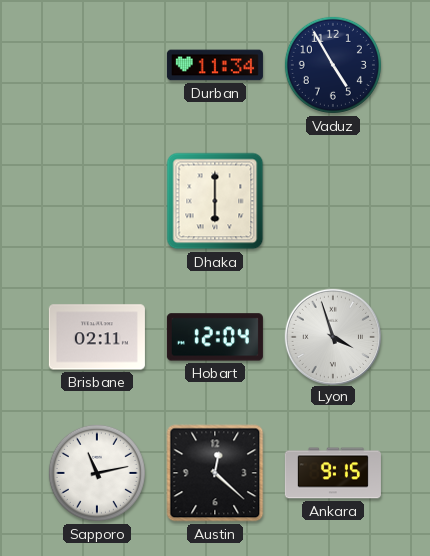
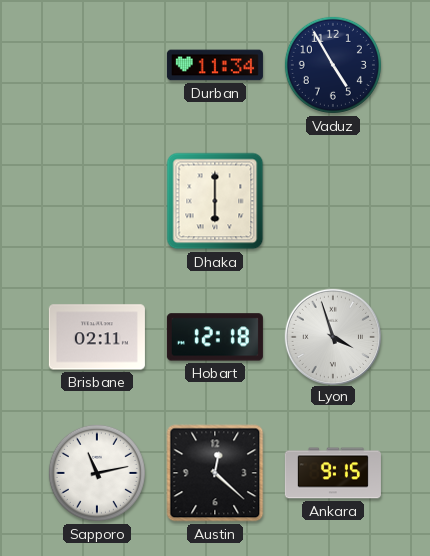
Hobart: 12:04 -> 12:18
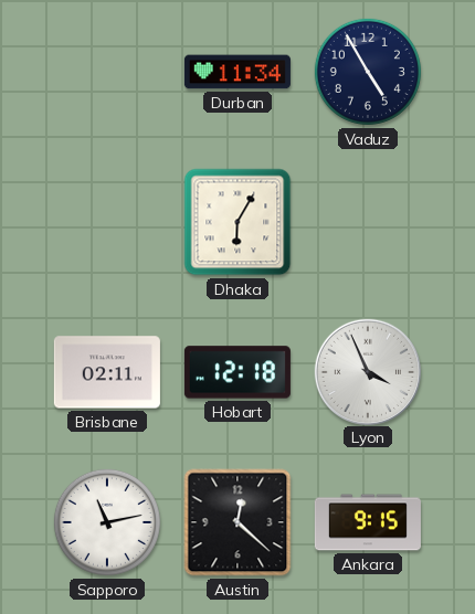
Dhaka: 6:00 -> 6:05
Lyon: 3:57 -> 3:56
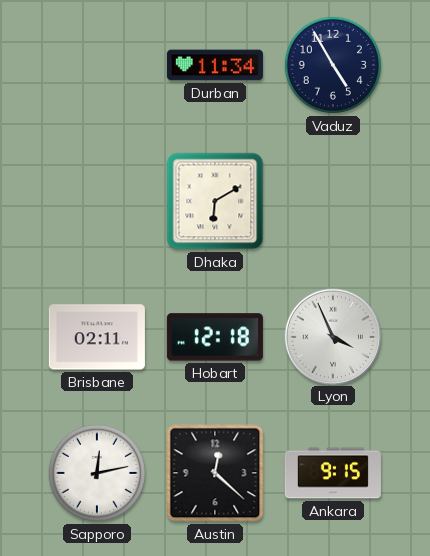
Dhaka: 6:05 -> 6:10
Sapporo: 11:13 -> 12:13
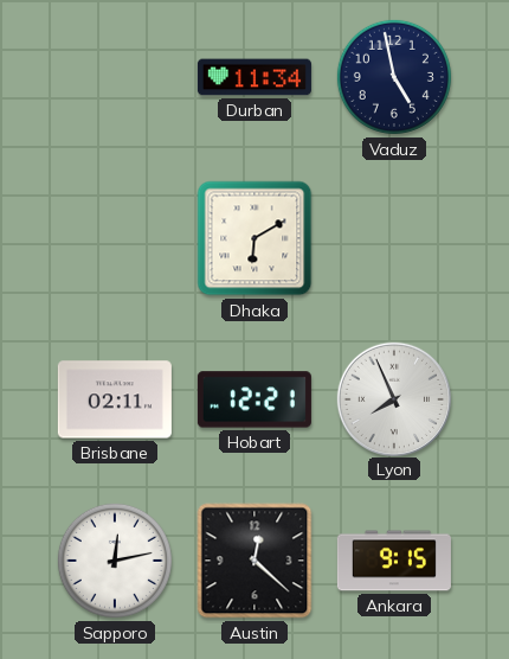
Vaduz: 4:55 -> 4:58
Hobart: 12:18 -> 12:21
Lyon: 3:56 -> 7:56
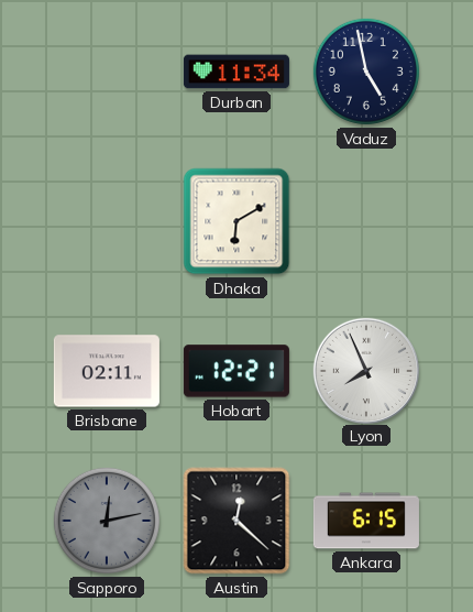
Sapporo dial: white -> grey
Ankara: 9:15 -> 6:15
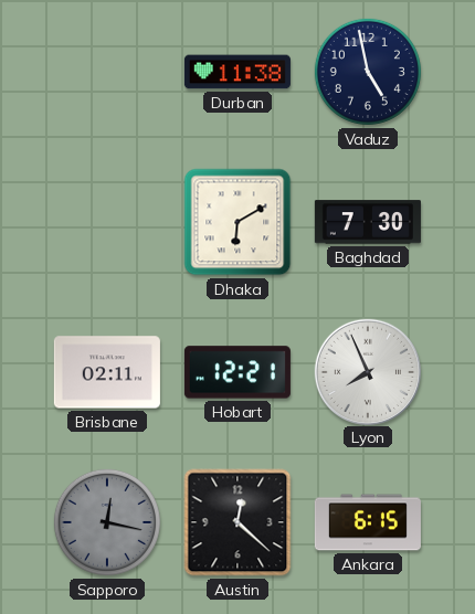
Durban: 11:34 -> 11:38
Baghdad: none -> 7:30
Sapporo: 12:13 -> 12:17
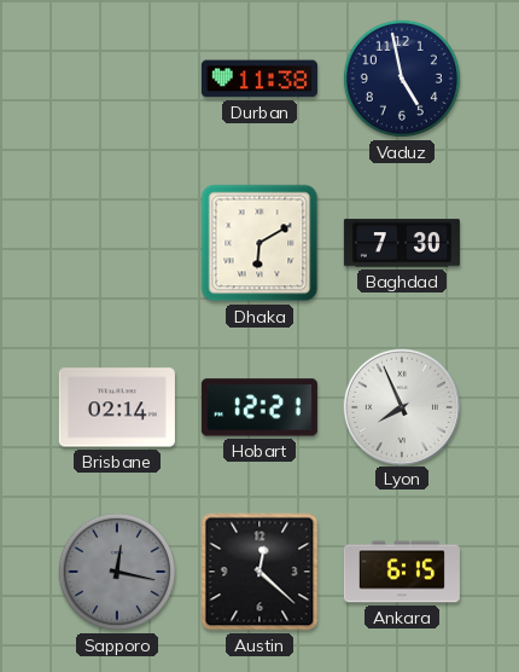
Brisbane: 02:11 -> 02:14
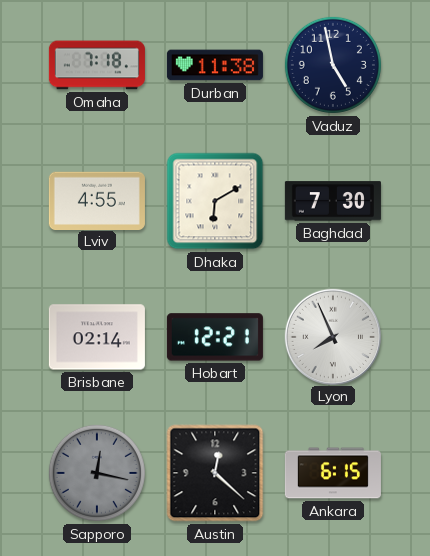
Omaha: none -> 7:18
Lviv: none -> 4:55
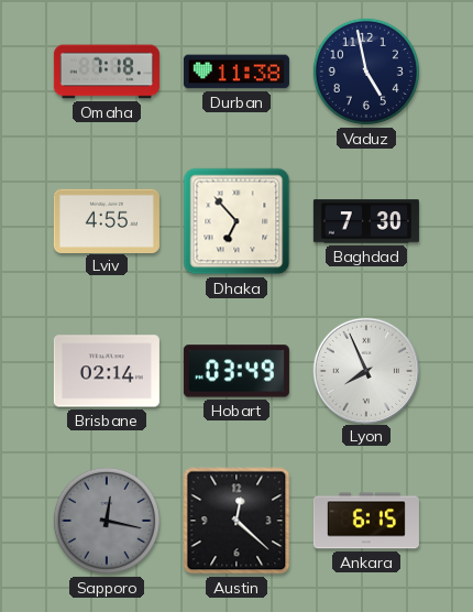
Dhaka: 6:10 -> 6:53
Hobart: 12:21 -> 03:49
